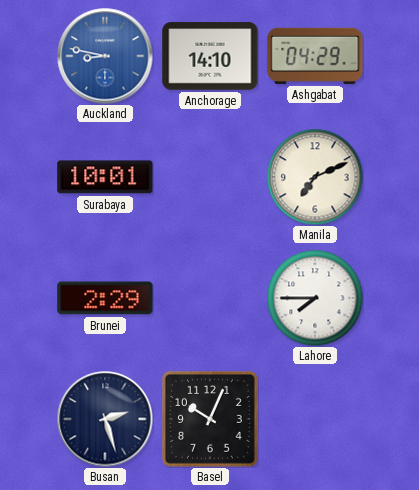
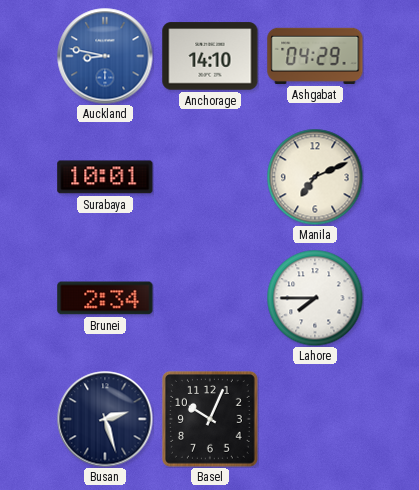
Brunei: 2:29 -> 2:34
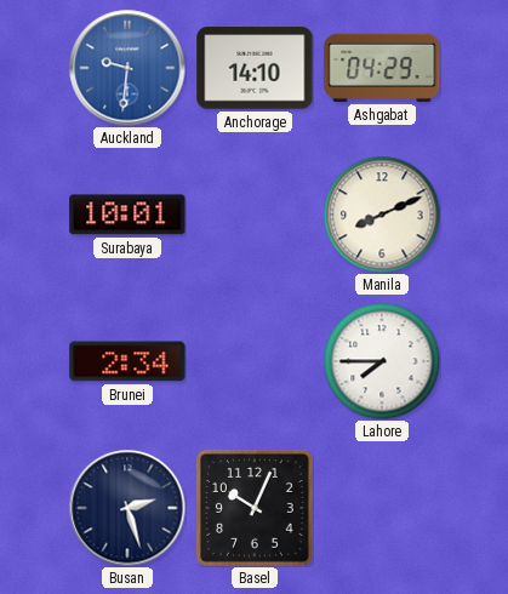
Auckland: 8:47 -> 9:31
Manila: 7:11 -> 8:11
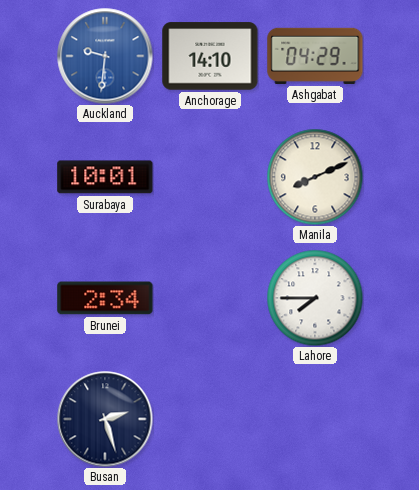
Basel: 10:04 -> none
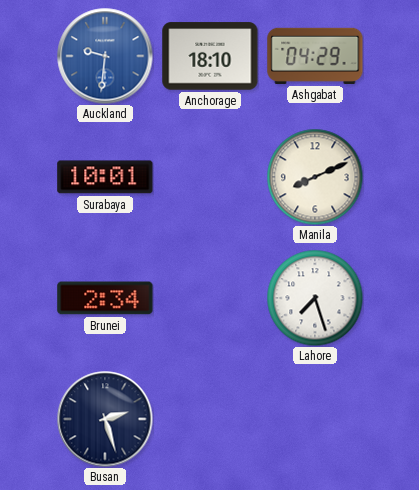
Anchorage: 14:10 -> 18:10
Lahore: 7:45 -> 7:27
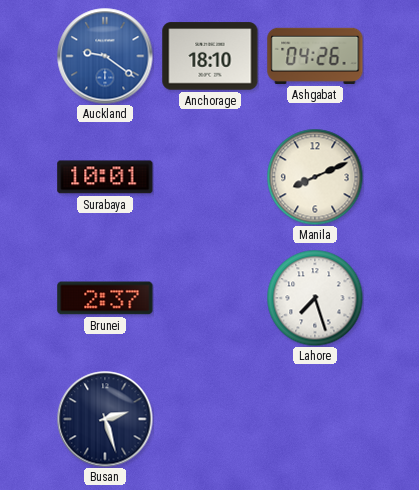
Auckland: 9:31 -> 9:21
Ashgabat: 04:29 -> 04:26
Brunei: 2:34 -> 2:37
